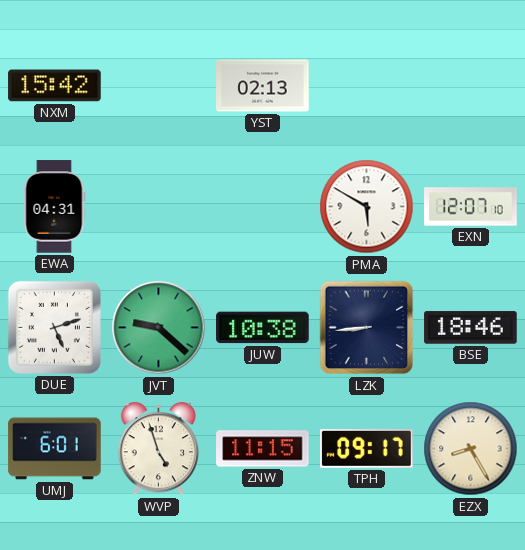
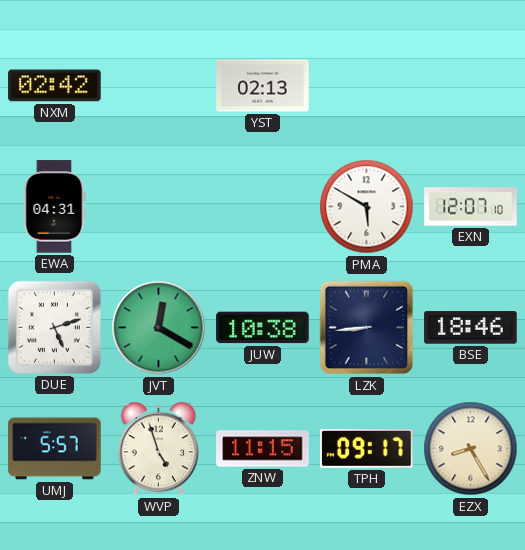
NXM: 15:42 -> 02:42
JVT: 9:22 -> 12:20
UMJ: 6:01 -> 5:57
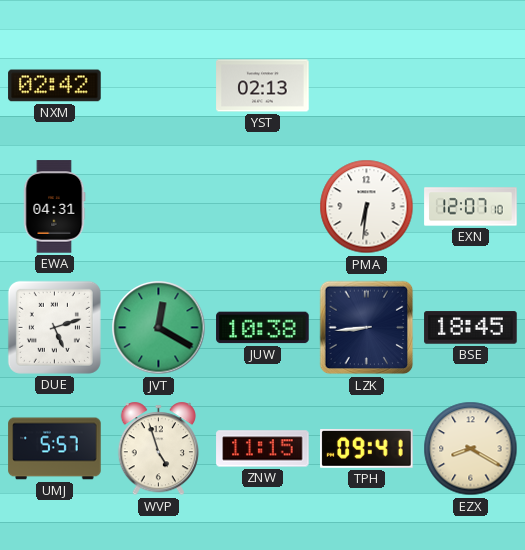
PMA: 5:50 -> 6:31
BSE: 18:46 -> 18:45
TPH: 09:17 -> 09:41
EZX: 8:25 -> 8:20
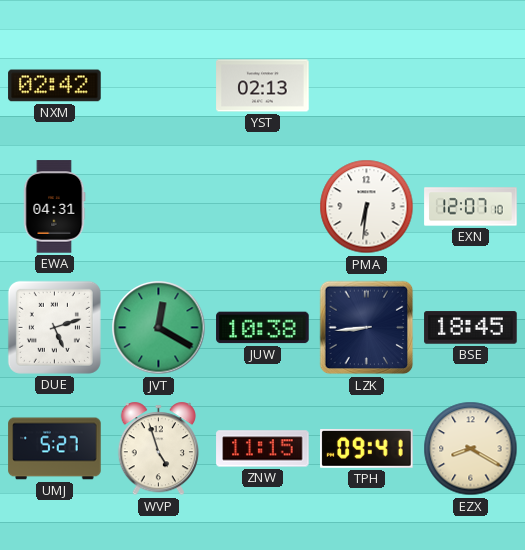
UMJ: 5:57 -> 5:27
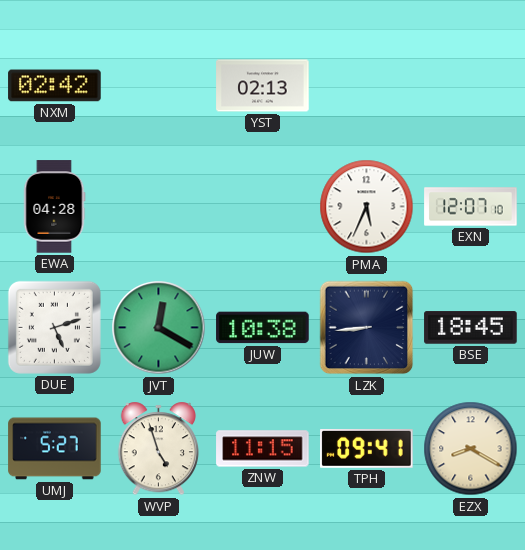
EWA: 04:31 -> 04:28
PMA: 6:31 -> 5:34
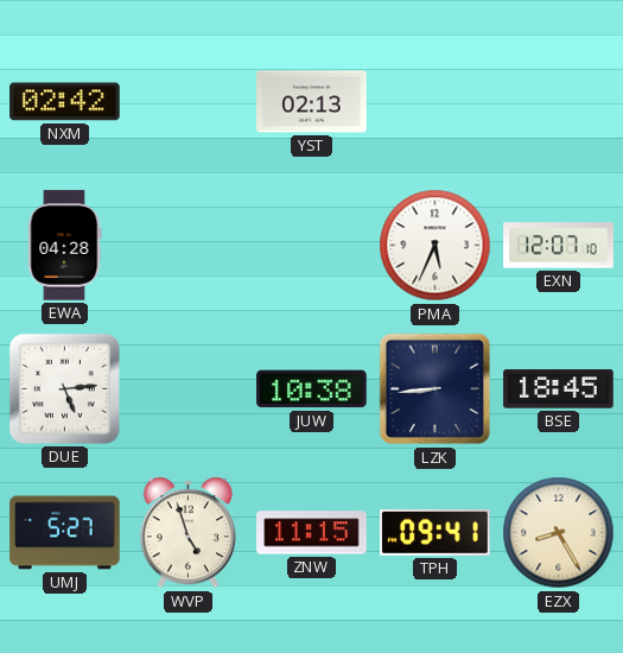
DUE: 5:12 -> 5:14
JVT: 12:20 -> none
EZX: 8:20 -> 8:25
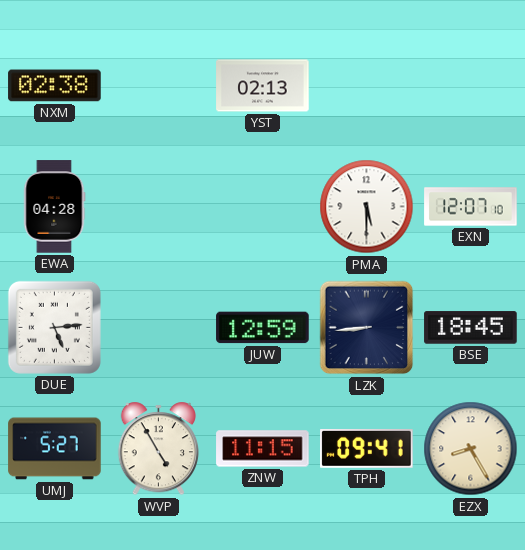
NXM: 02:42 -> 02:38
PMA: 5:34 -> 5:30
JUW: 10:38 -> 12:59
WVP: 4:57 -> 4:55
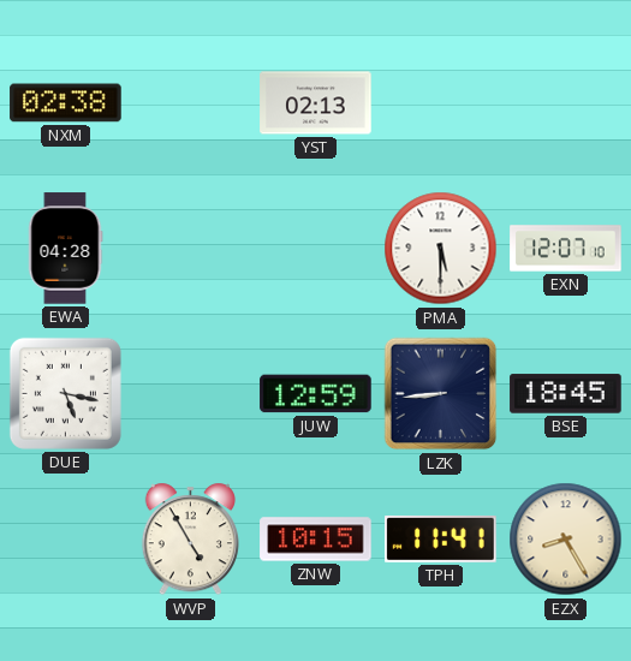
DUE: 5:14 -> 5:17
UMJ: 5:27 -> none
ZNW: 11:15 -> 10:15
TPH: 09:41 -> 11:41
